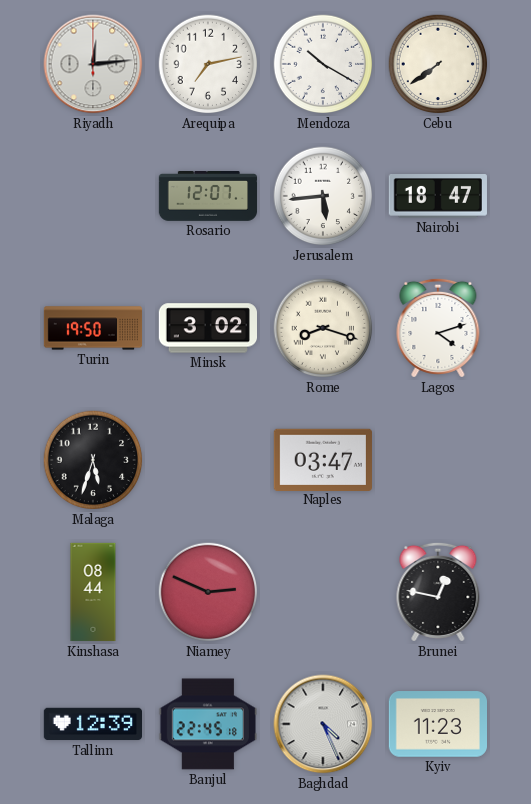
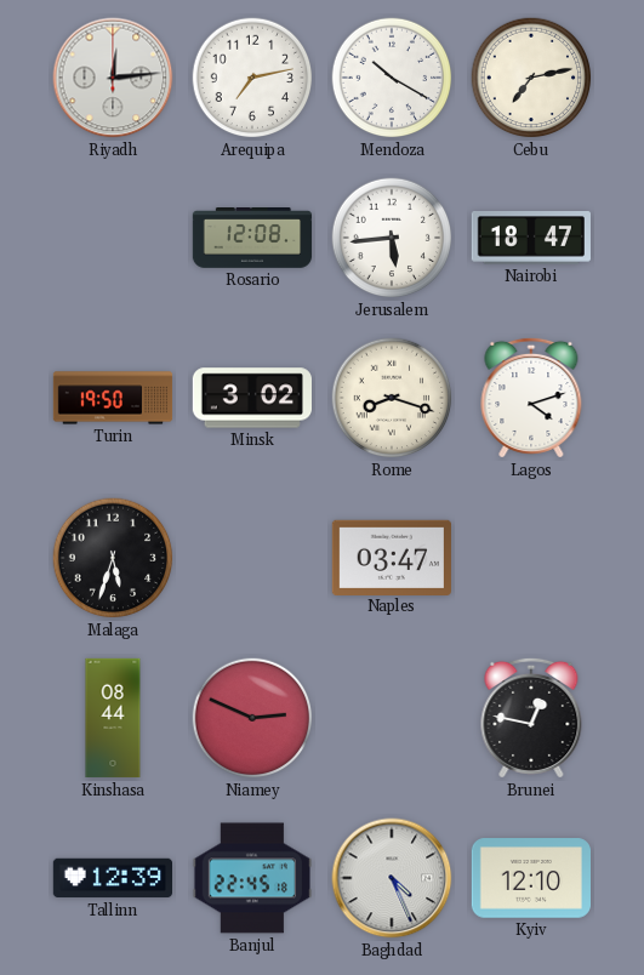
Cebu: 7:39 -> 7:13
Rosario: 12:07 -> 12:08
Kyiv: 11:23 -> 12:10
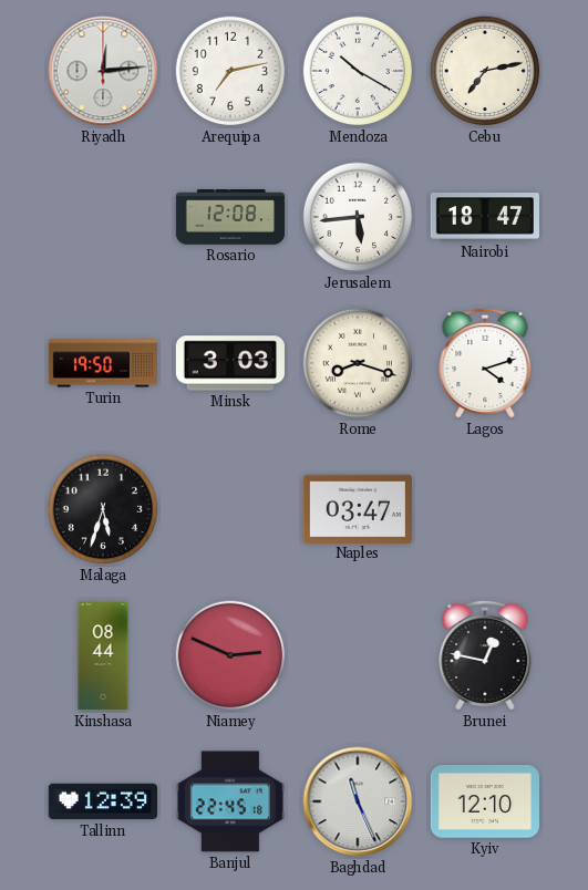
Minsk: 3:02 -> 3:03
Baghdad: 4:26 -> 11:26
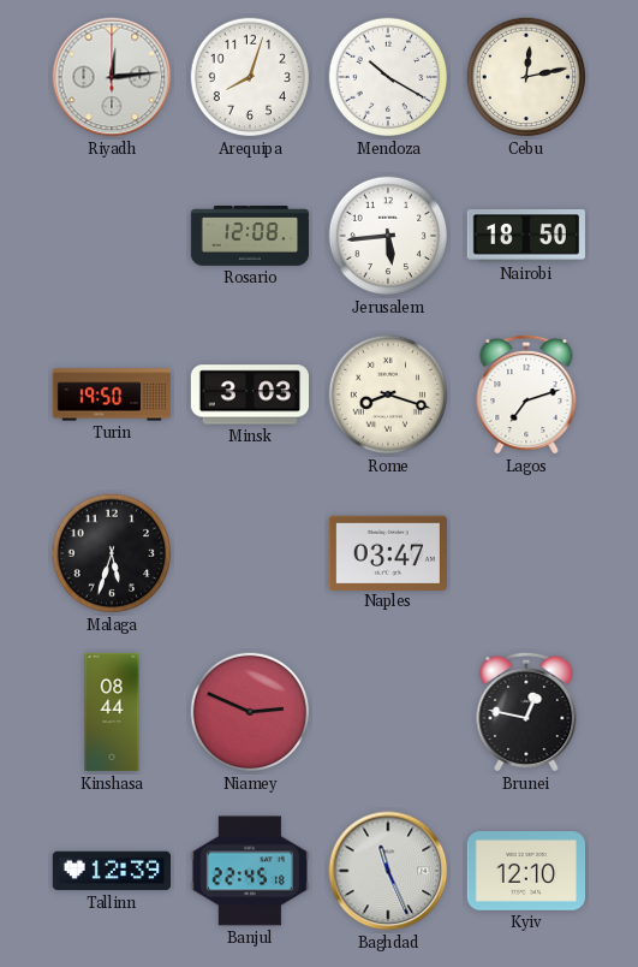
Arequipa: 7:13 -> 8:03
Cebu: 7:13 -> 12:13
Nairobi: 18:47 -> 18:50
Lagos: 4:12 -> 7:12
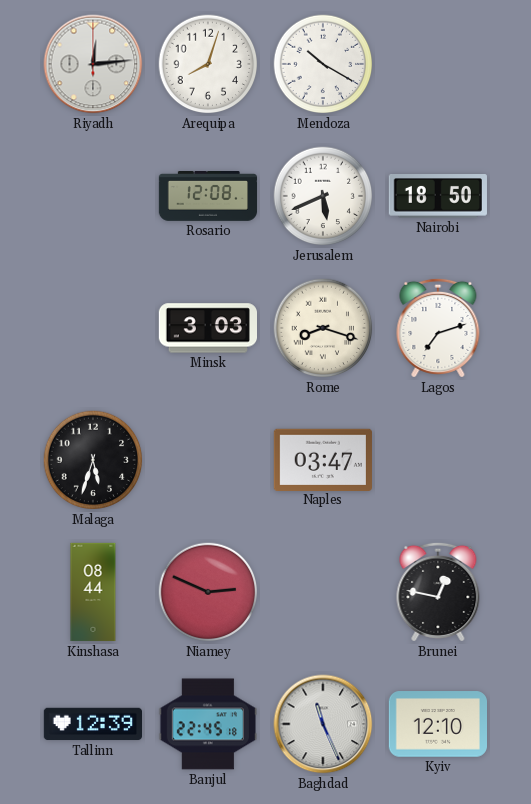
Cebu: 12:13 -> none
Jerusalem: 5:44 -> 5:41
Turin: 19:50 -> none
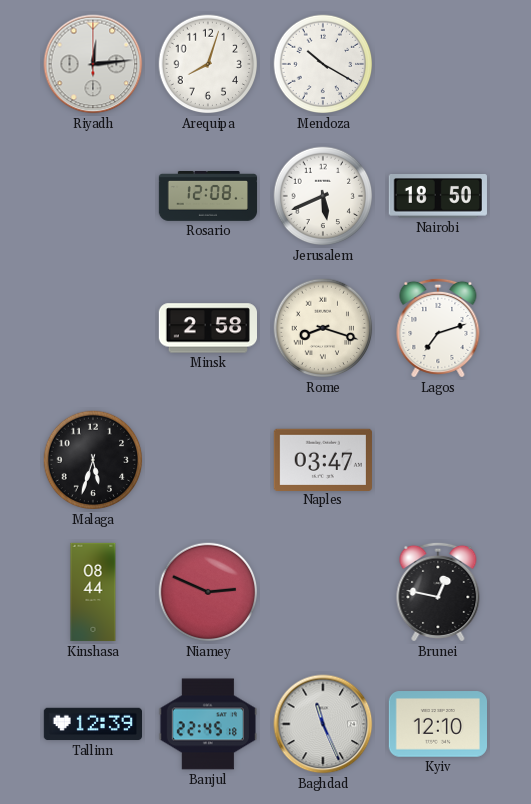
Minsk: 3:03 -> 2:58
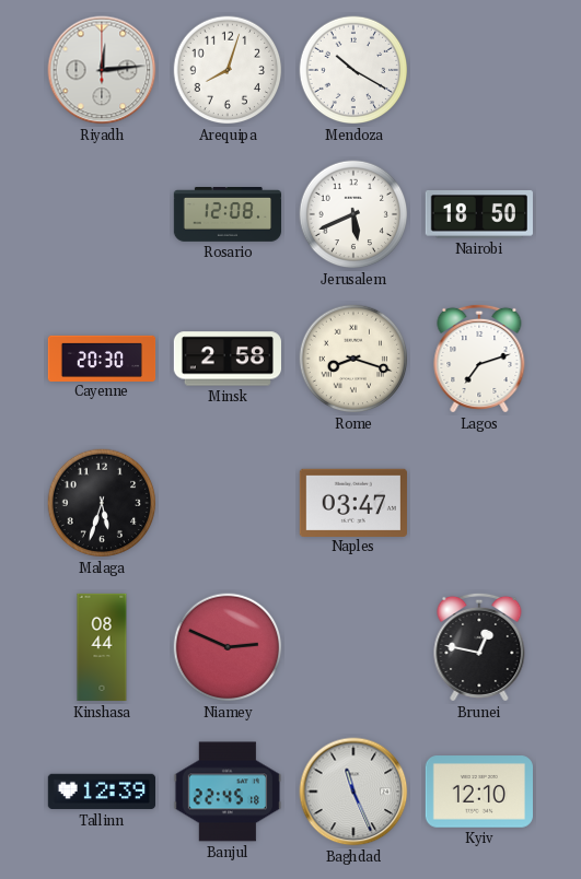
Cayenne: none -> 20:30
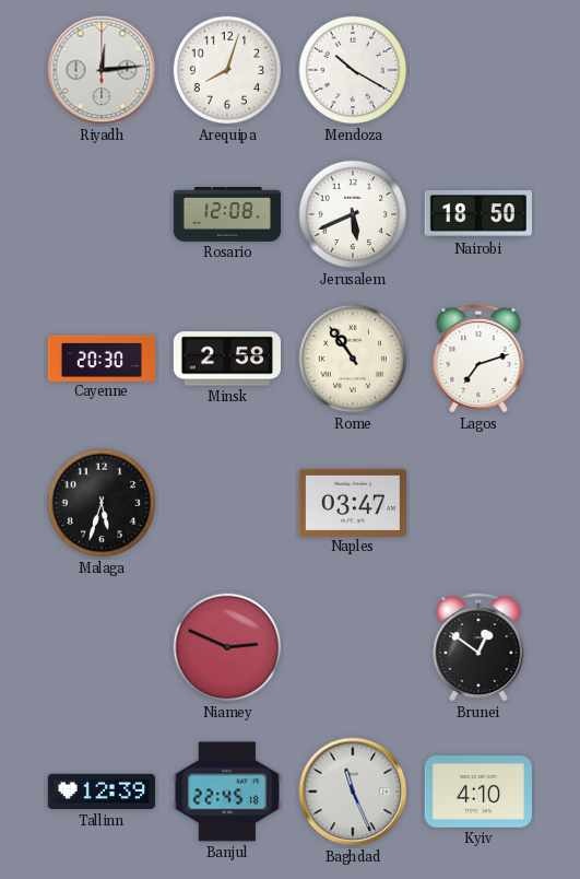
Rome: 8:18 -> 10:54
Kinshasa: 08:44 -> none
Brunei: 12:47 -> 12:51
Kyiv: 12:10 -> 4:10
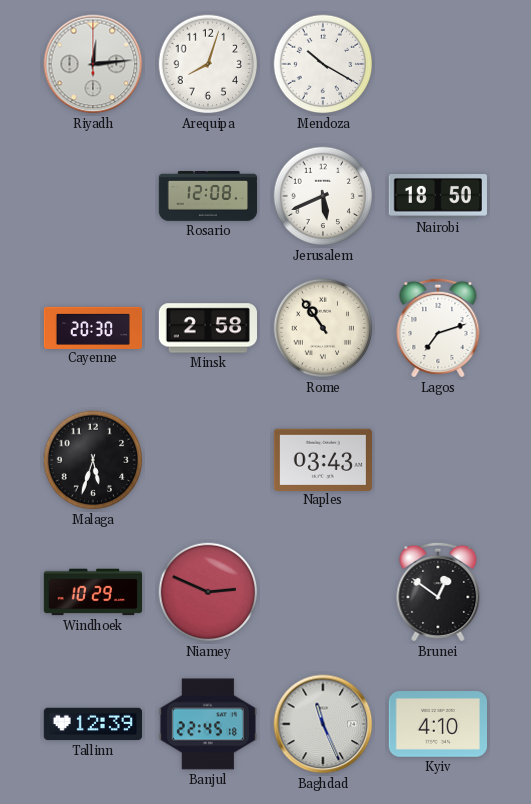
Naples: 03:47 -> 03:43
Windhoek: none -> 10:29
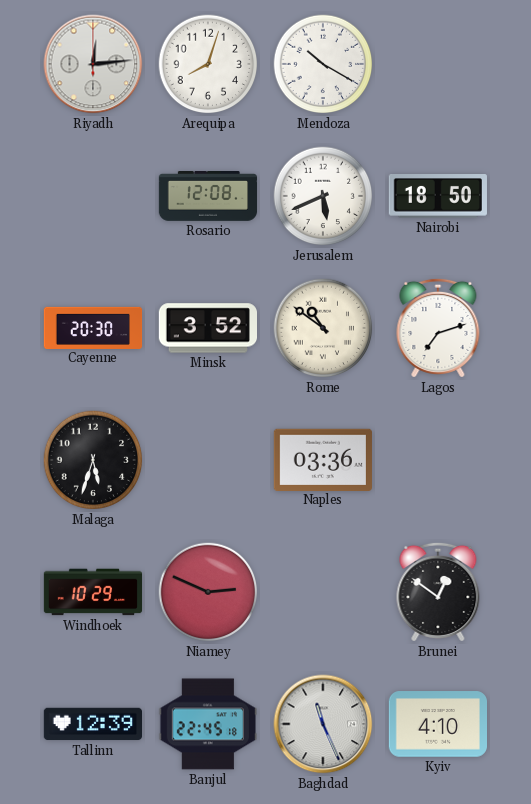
Minsk: 2:58 -> 3:52
Rome: 10:54 -> 10:51
Naples: 03:43 -> 03:36
